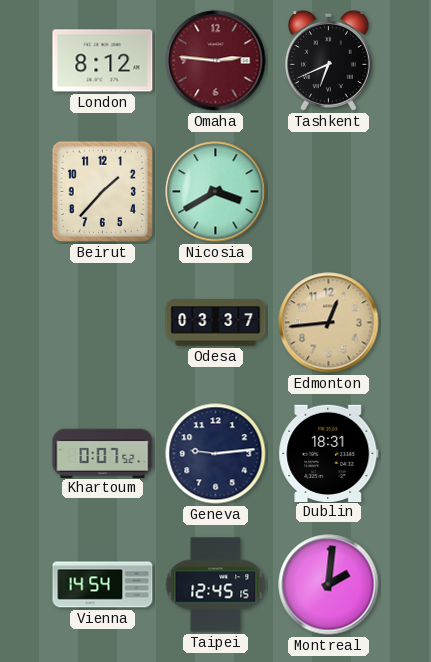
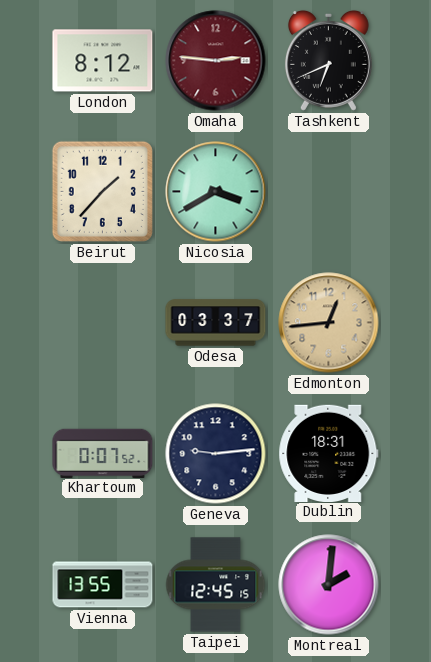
Vienna: 14:54 -> 13:55
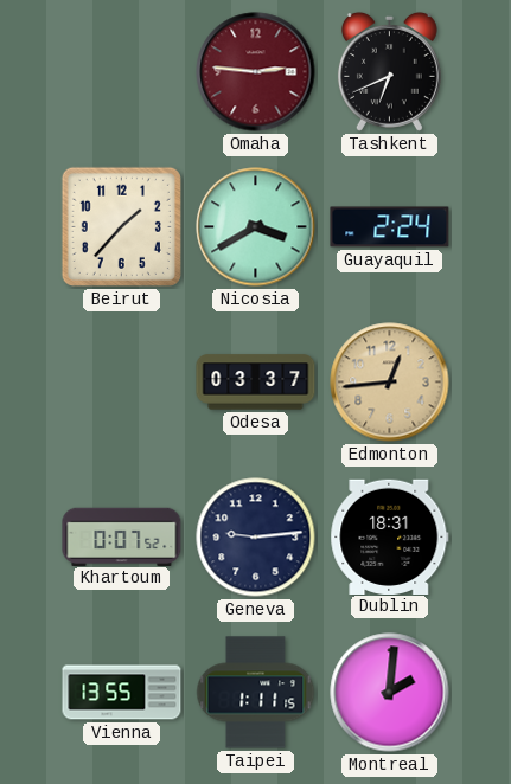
London: 8:12 -> none
Guayaquil: none -> 2:24
Taipei: 12:45 -> 1:11
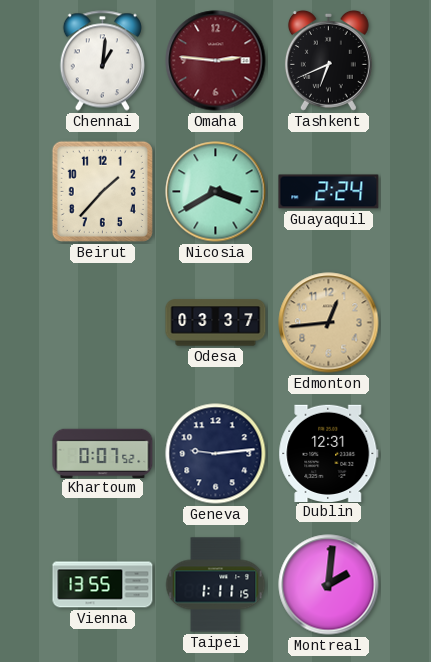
Chennai: none -> 1:01
Dublin: 18:31 -> 12:31
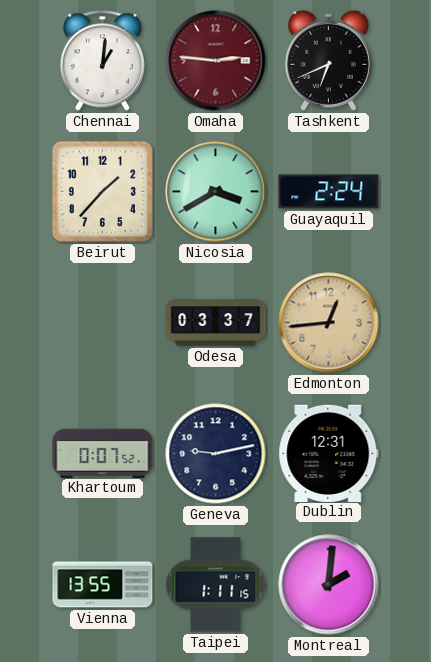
Geneva: 9:14 -> 9:13
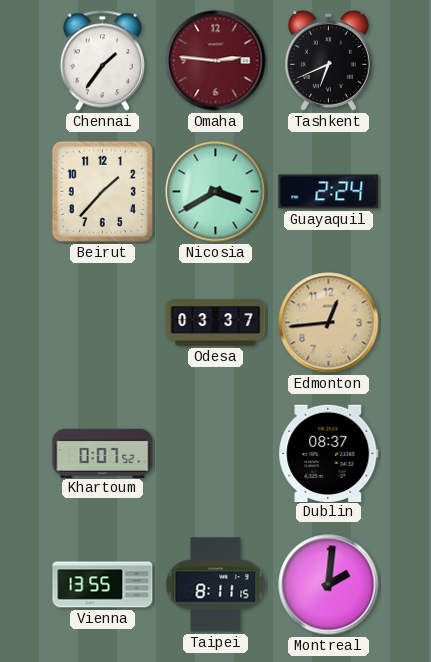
Chennai: 1:01 -> 1:36
Geneva: 9:13 -> none
Dublin: 12:31 -> 08:37
Taipei: 1:11 -> 8:11
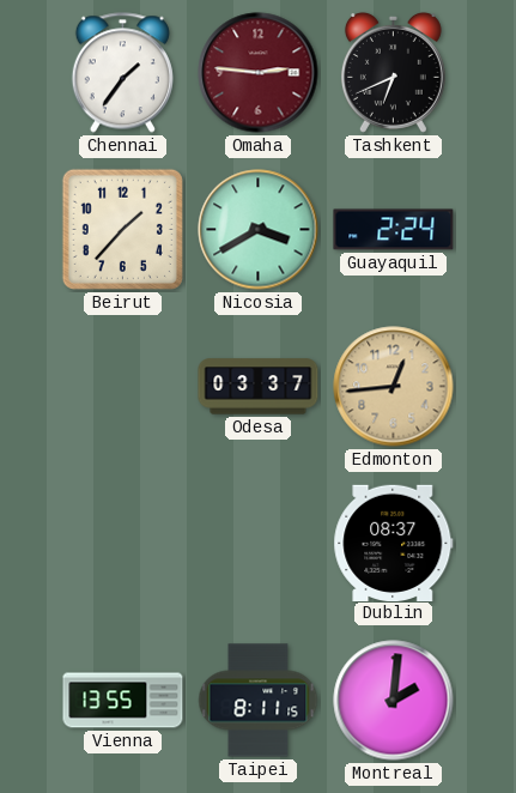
Khartoum: 0:07 -> none
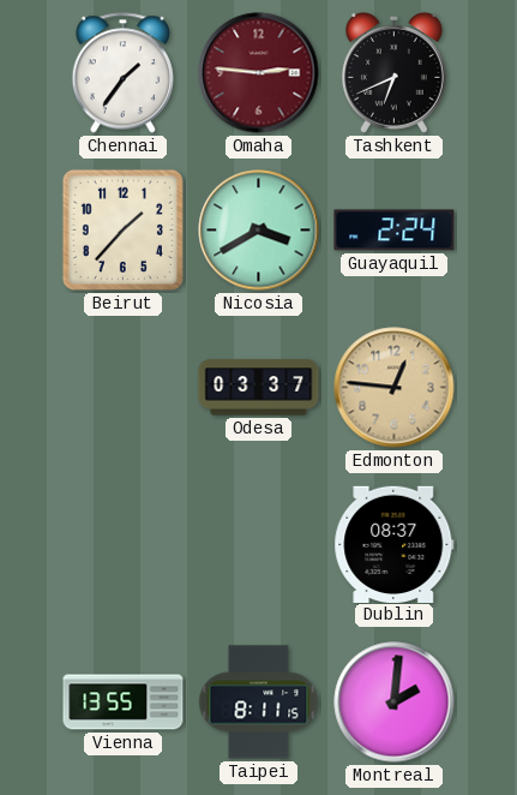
Edmonton: 12:44 -> 12:46
